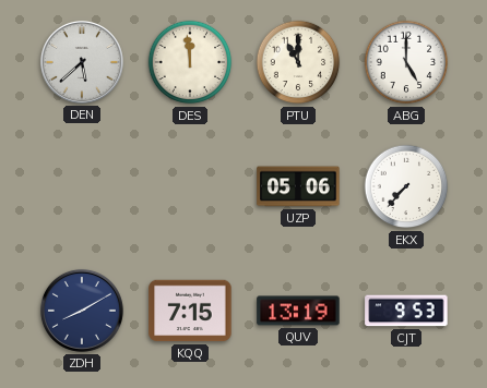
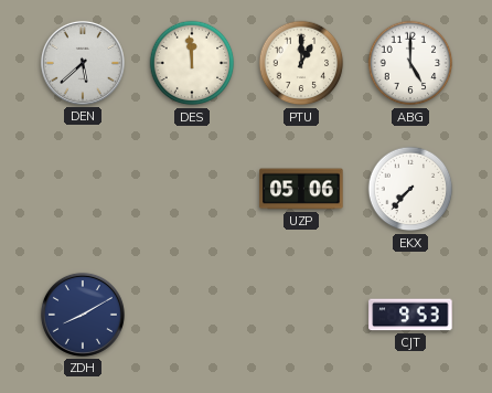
PTU: 11:00 -> 1:00
KQQ: 7:15 -> none
QUV: 13:19 -> none
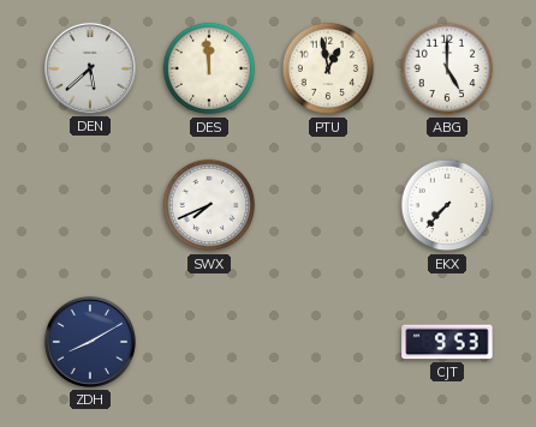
PTU: 1:00 -> 12:58
SWX: none -> 7:41
UZP: 05:06 -> none
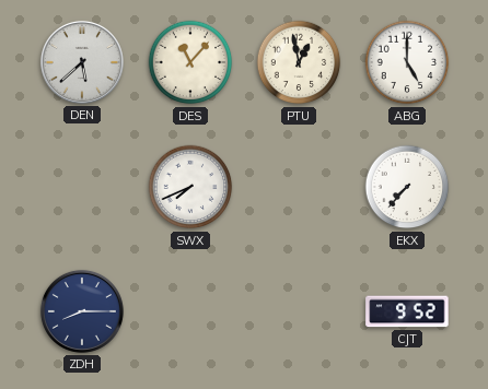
DES: 11:59 -> 11:07
ZDH: 8:10 -> 8:15
CJT: 9:53 -> 9:52
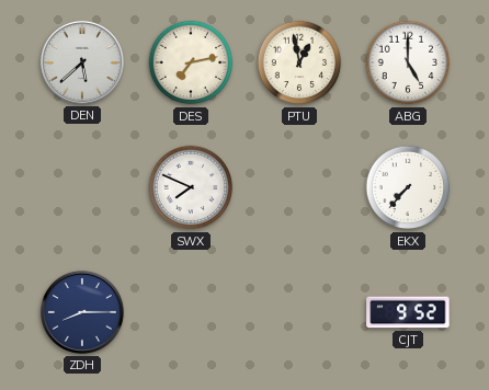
DES: 11:07 -> 7:13
SWX: 7:41 -> 7:49
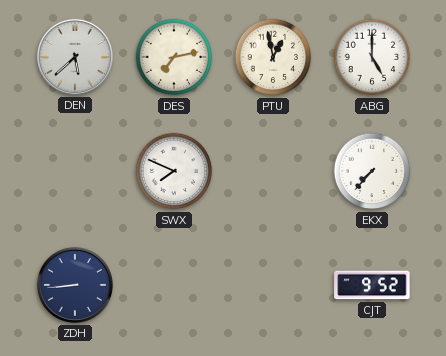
ZDH: 8:15 -> 8:44
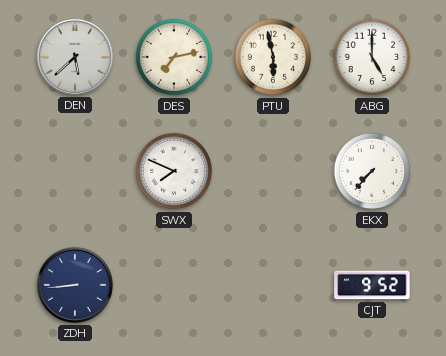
PTU: 12:58 -> 5:58
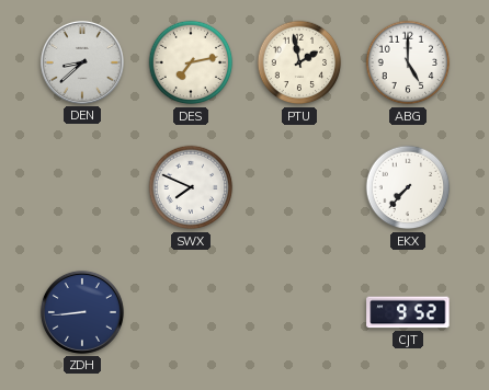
DEN: 5:38 -> 8:38
PTU: 5:58 -> 1:58
